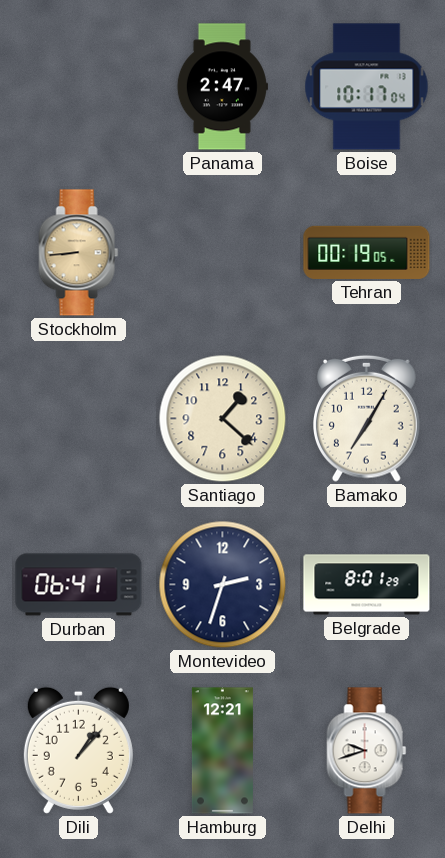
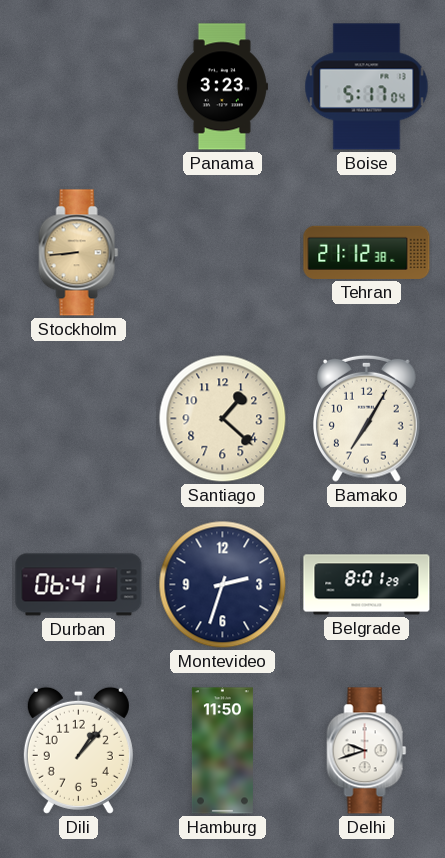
Panama: 2:47 -> 3:23
Boise: 10:17 -> 5:17
Tehran: 00:19 -> 21:12
Hamburg: 12:21 -> 11:50
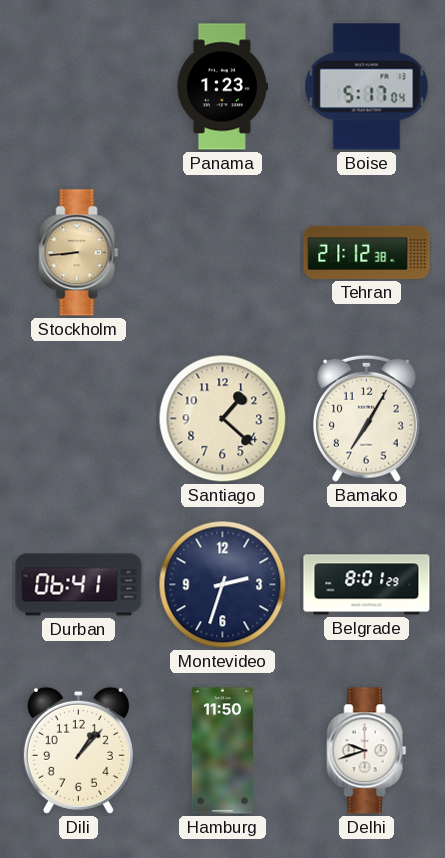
Panama: 3:23 -> 1:23
